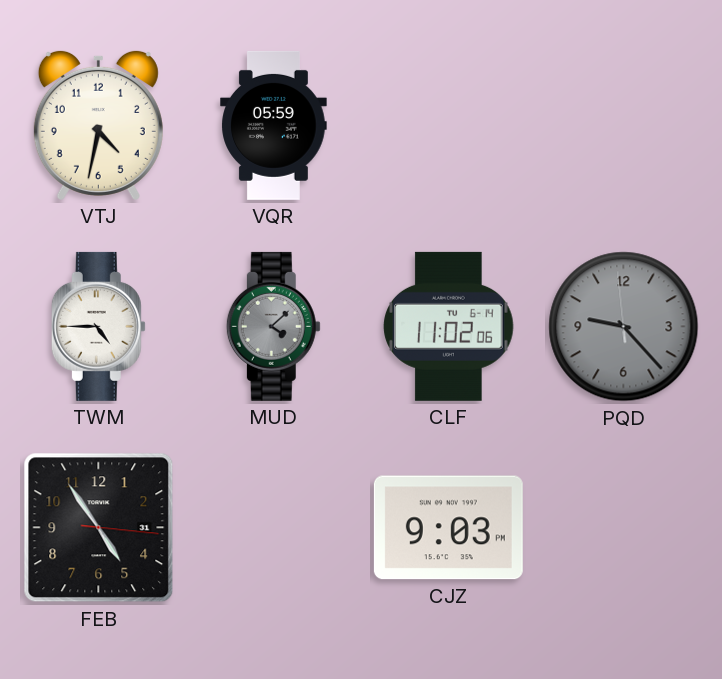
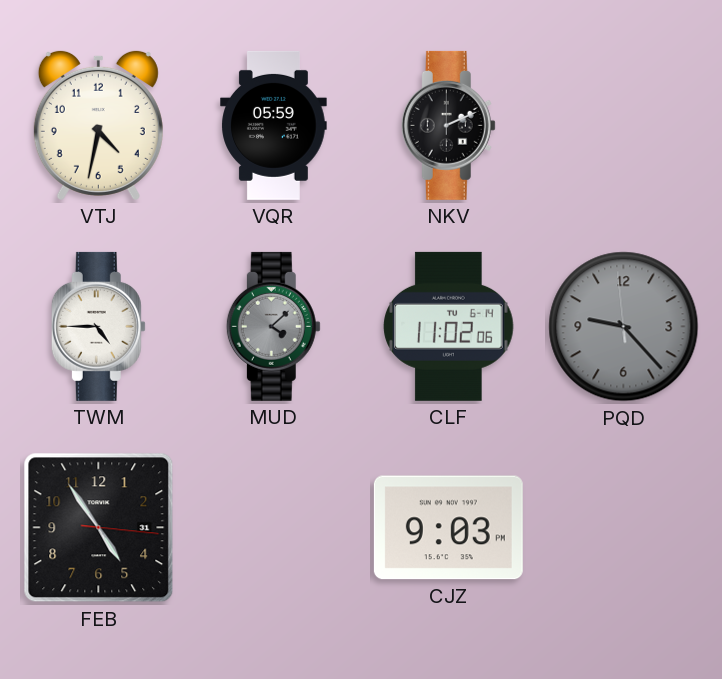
NKV: none -> 2:11
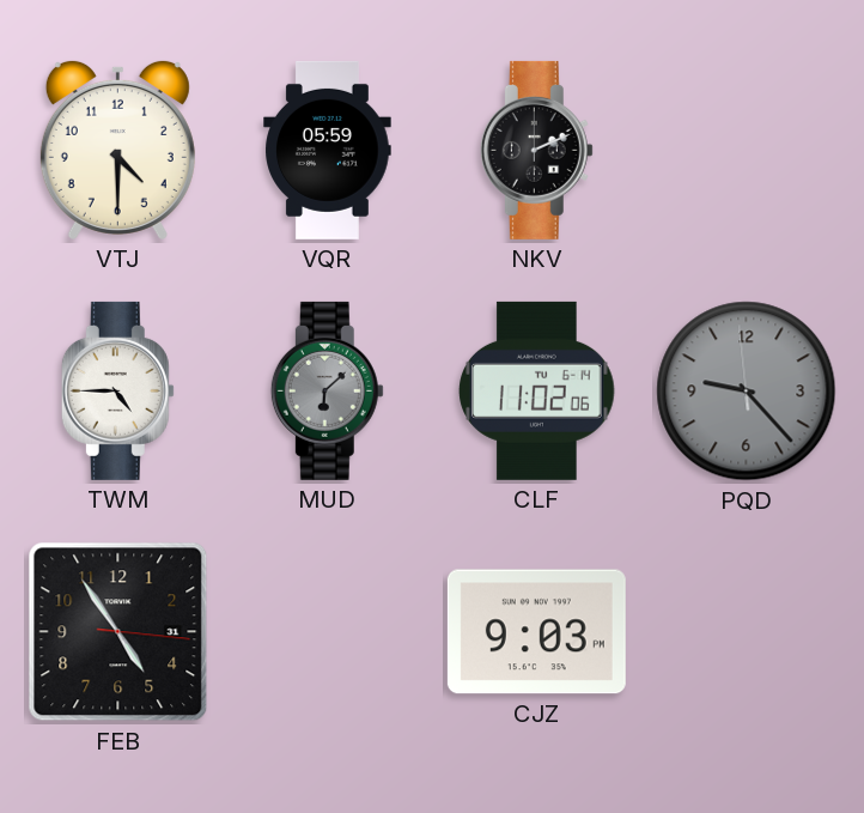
VTJ: 4:32 -> 4:30
MUD: 4:08 -> 6:08
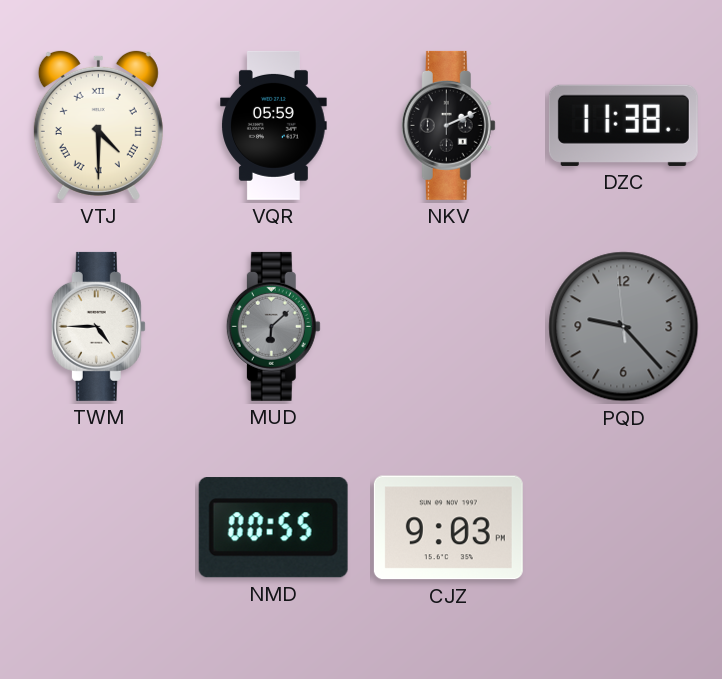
VTJ numerals: Arabic -> Roman
DZC: none -> 11:38
CLF: 11:02 -> none
FEB: 4:54 -> none
NMD: none -> 00:55
